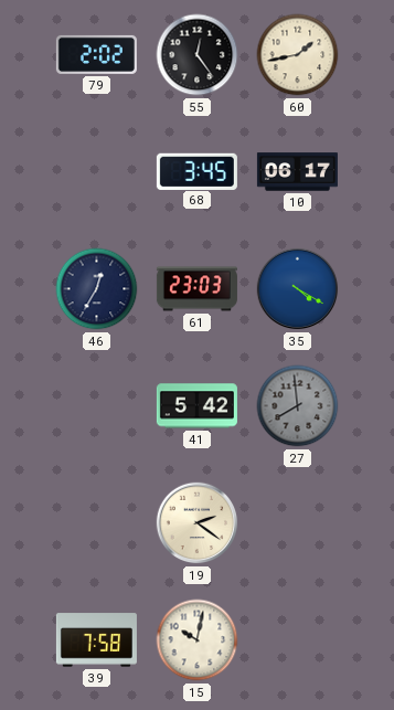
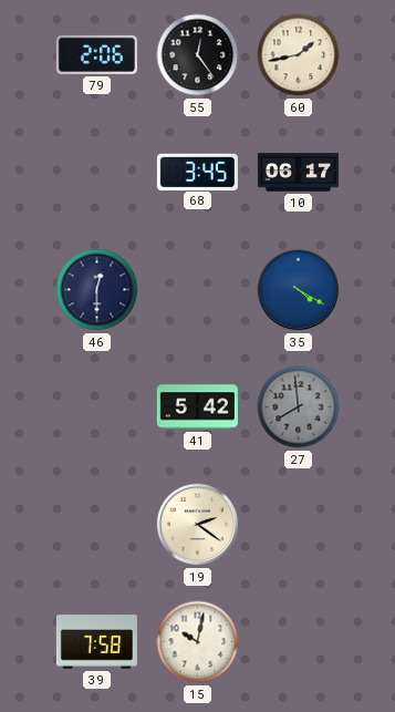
79: 2:02 -> 2:06
46: 12:35 -> 12:30
61: 23:03 -> none
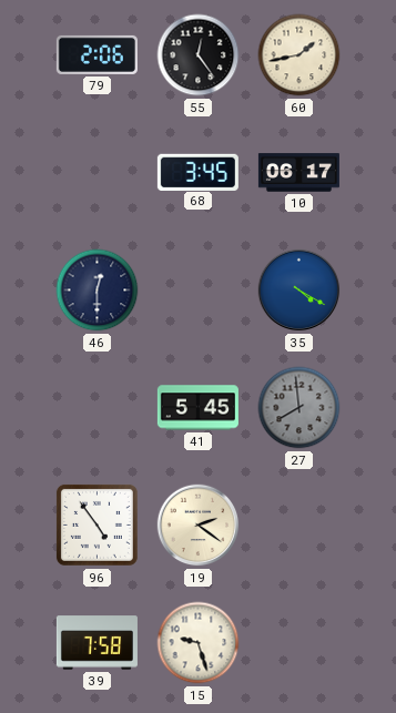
41: 5:42 -> 5:45
96: none -> 4:54
15: 10:02 -> 9:27
